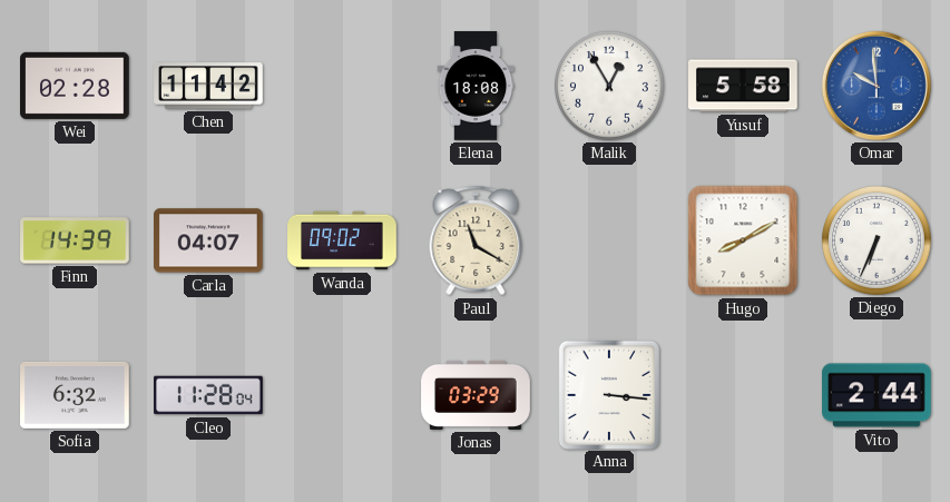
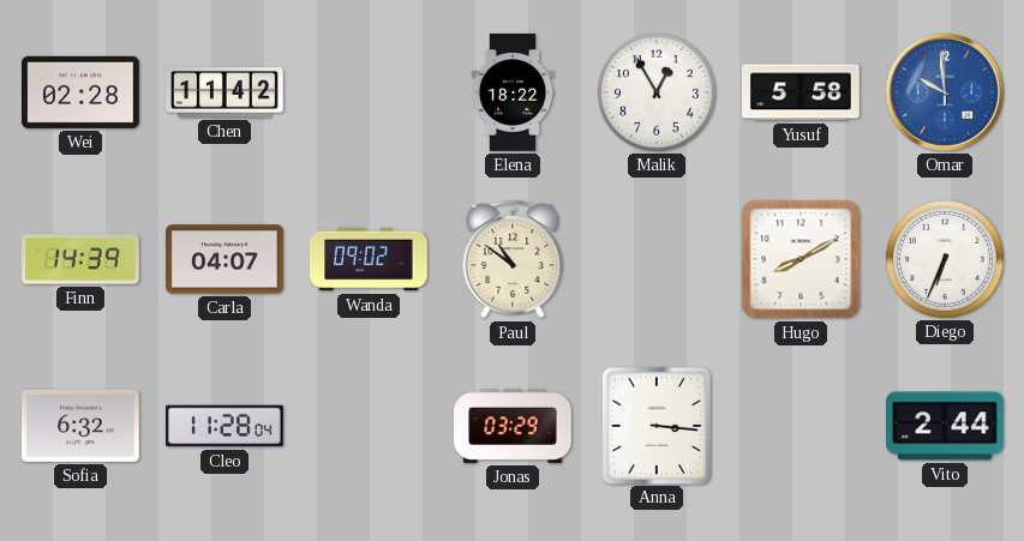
Elena: 18:08 -> 18:22
Paul: 11:20 -> 10:51
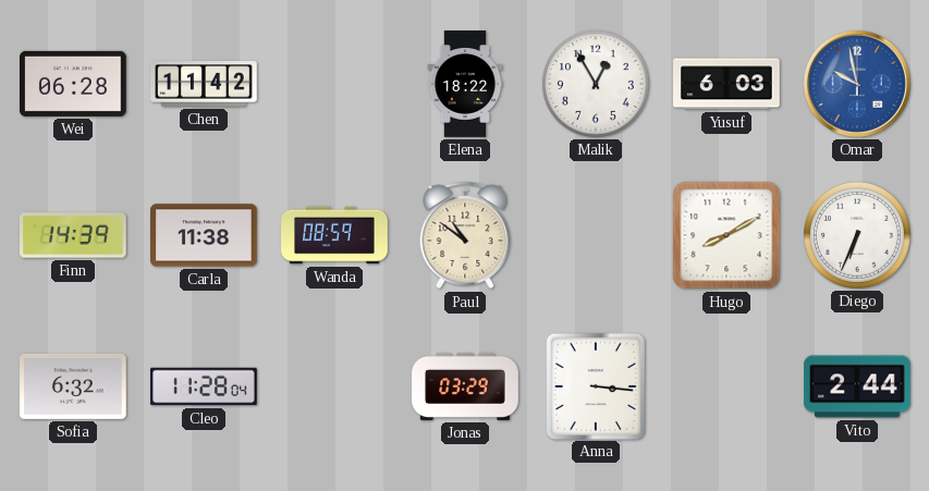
Wei: 02:28 -> 06:28
Yusuf: 5:58 -> 6:03
Omar: 9:59 -> 9:58
Carla: 04:07 -> 11:38
Wanda: 09:02 -> 08:59
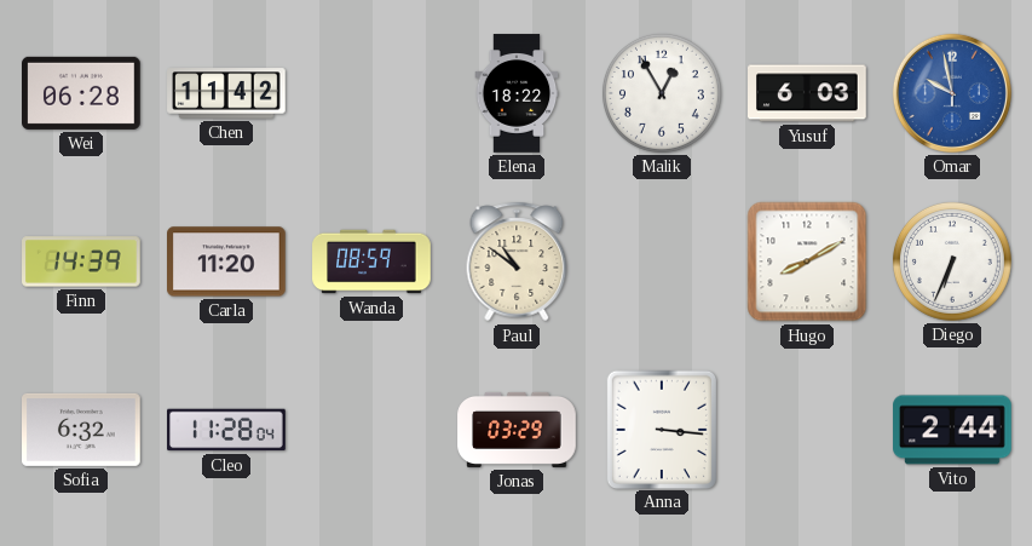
Carla: 11:38 -> 11:20
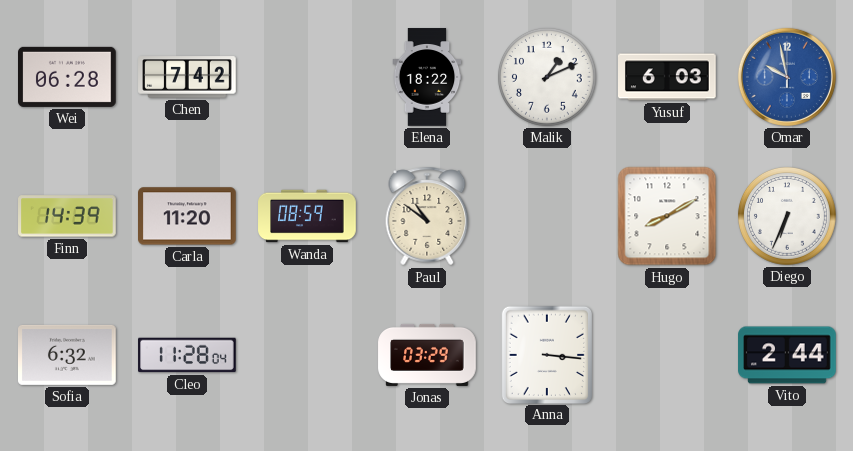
Chen: 11:42 -> 7:42
Malik: 12:55 -> 1:11
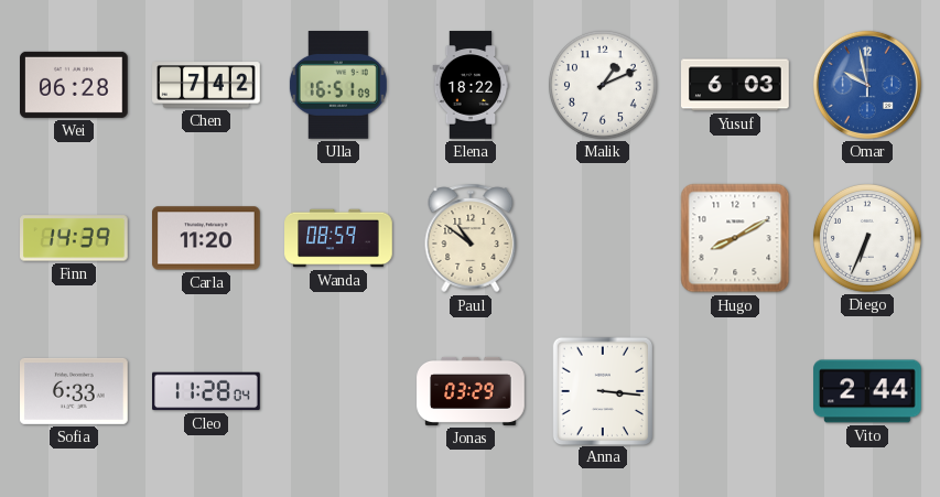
Ulla: none -> 16:51
Sofia: 6:32 -> 6:33
